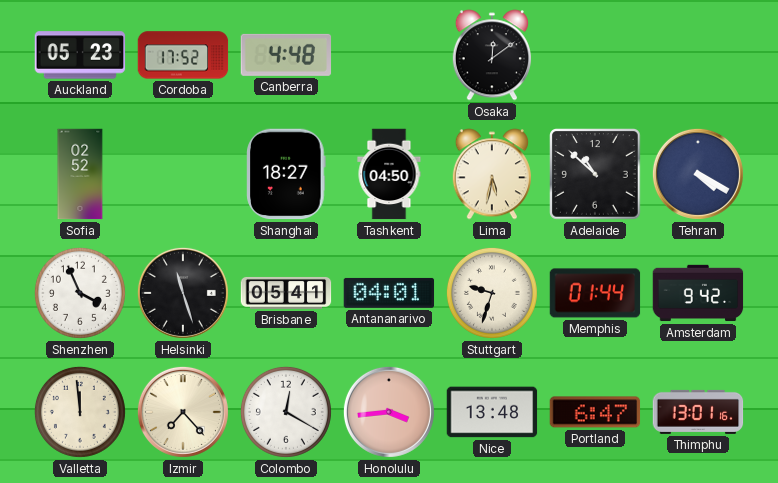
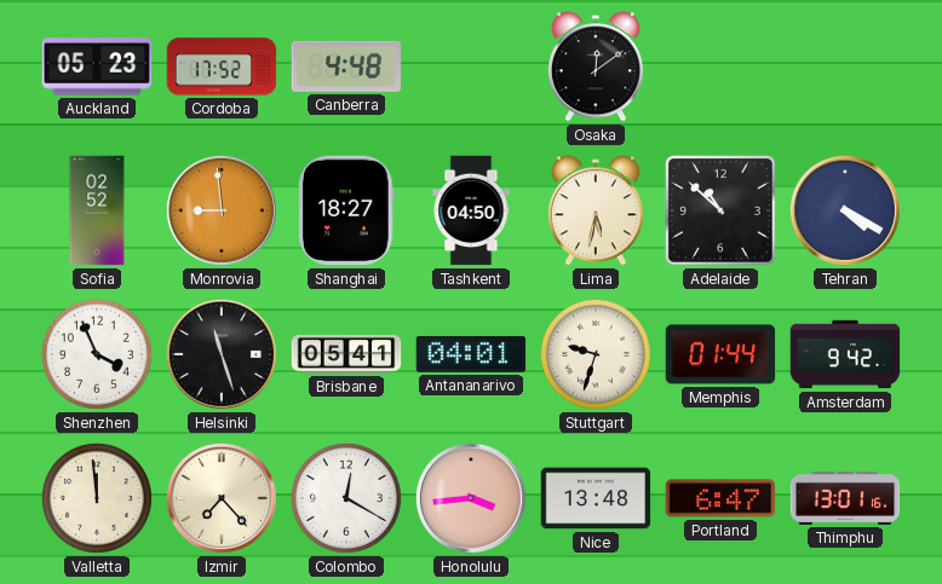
Monrovia: none -> 8:59
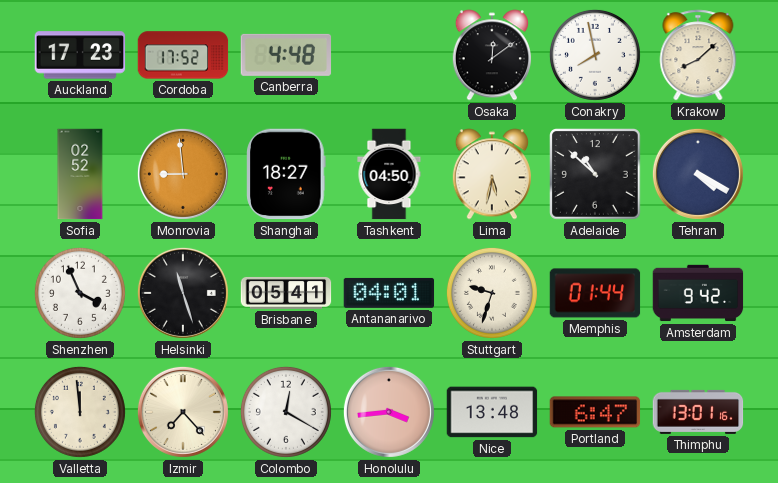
Auckland: 05:23 -> 17:23
Conakry: none -> 7:58
Krakow: none -> 8:08
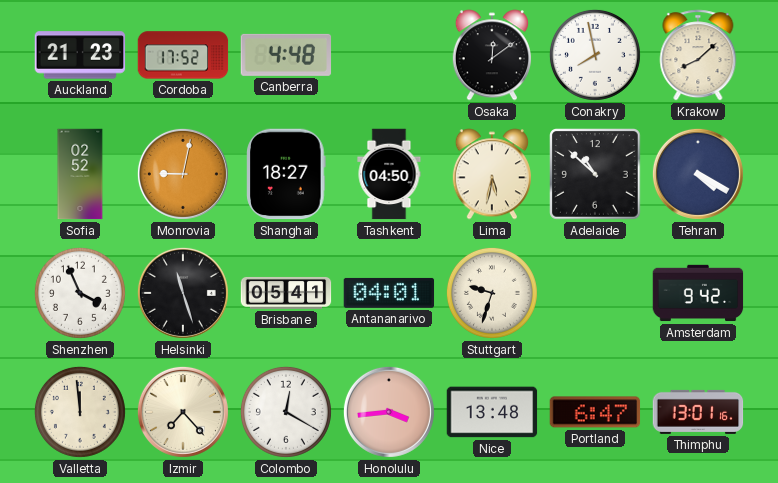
Auckland: 17:23 -> 21:23
Monrovia: 8:59 -> 9:02
Memphis: 01:44 -> none
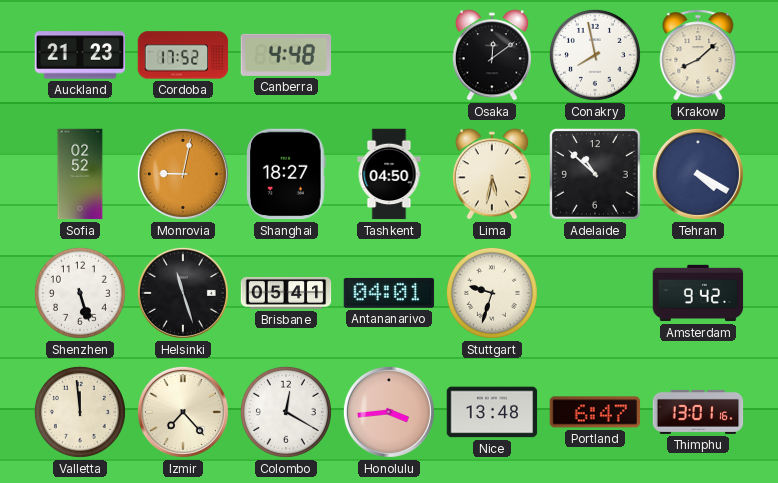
Shenzhen: 3:56 -> 5:27
